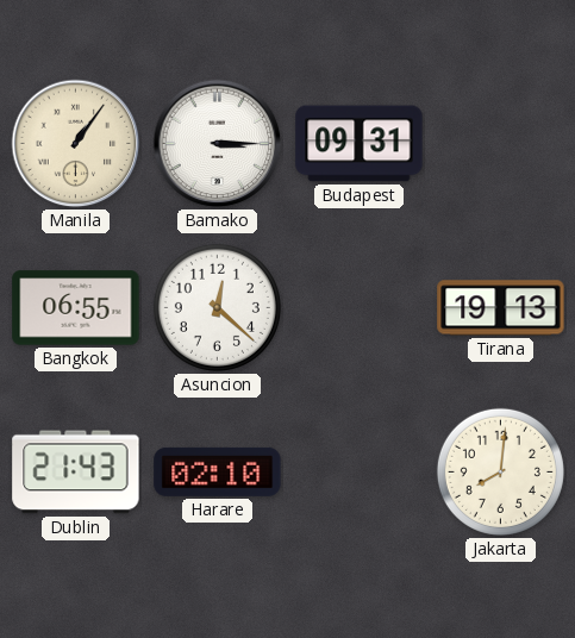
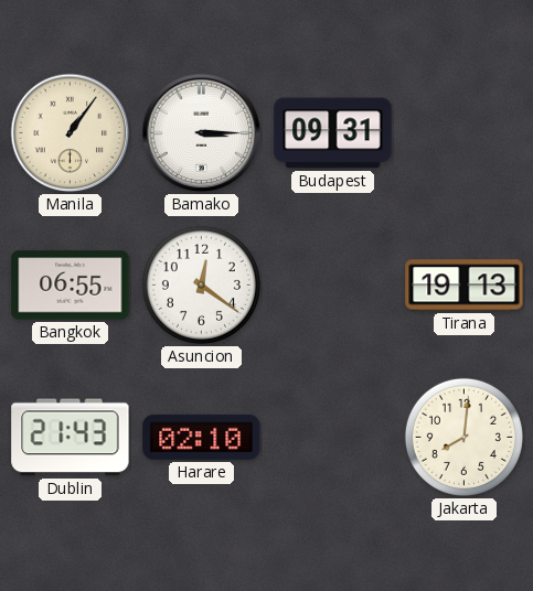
Asuncion: 12:22 -> 12:21
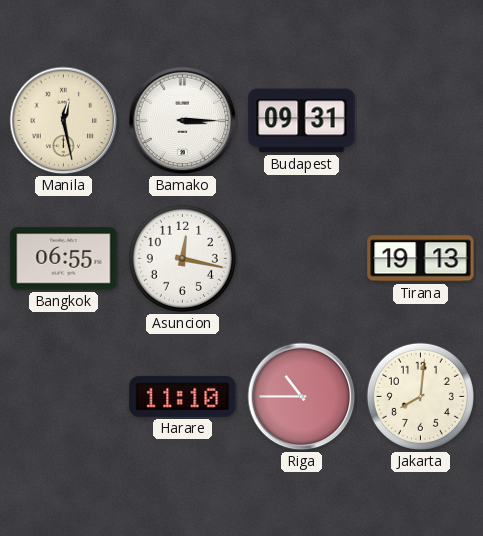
Manila: 1:06 -> 12:28
Asuncion: 12:21 -> 12:17
Dublin: 21:43 -> none
Harare: 02:10 -> 11:10
Riga: none -> 10:45
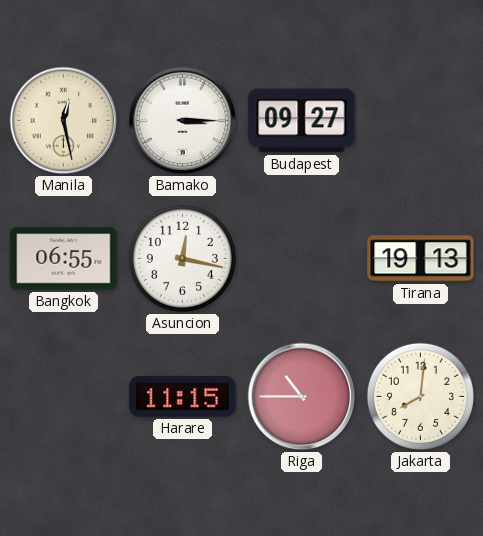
Budapest: 09:31 -> 09:27
Harare: 11:10 -> 11:15
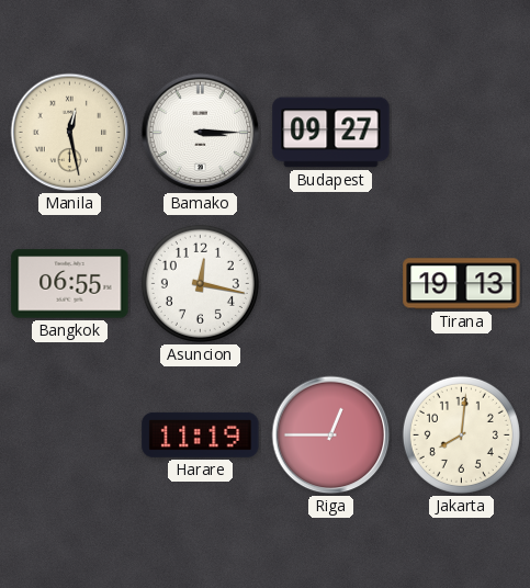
Harare: 11:15 -> 11:19
Riga: 10:45 -> 12:45
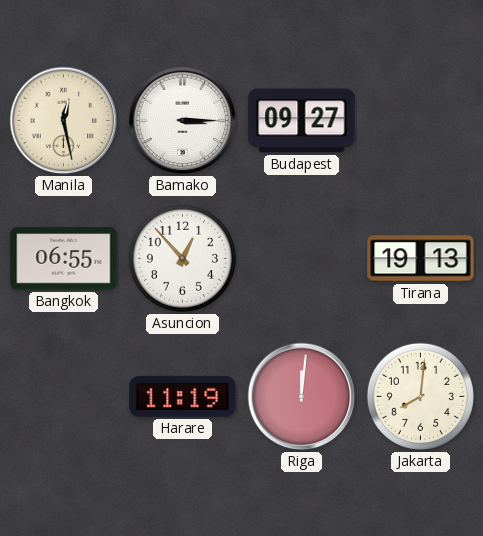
Asuncion: 12:17 -> 12:53
Riga: 12:45 -> 12:01
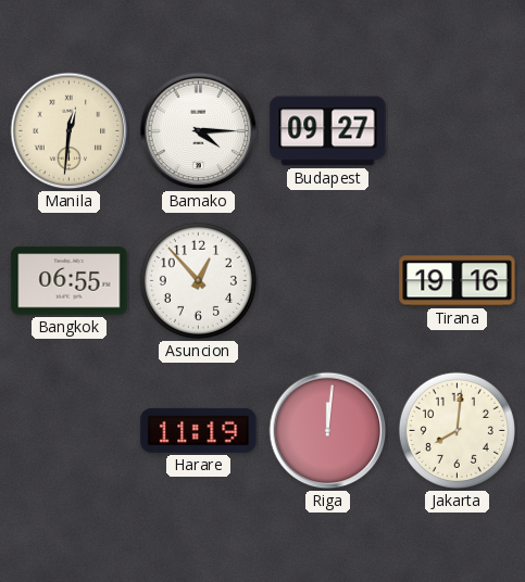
Manila: 12:28 -> 12:31
Bamako: 3:15 -> 4:15
Tirana: 19:13 -> 19:16
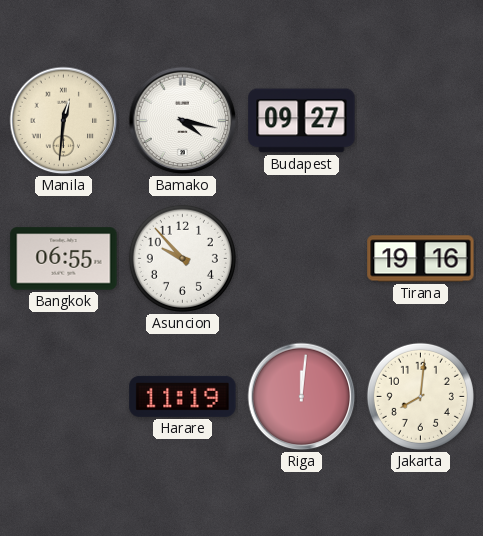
Bamako: 4:15 -> 4:17
Asuncion: 12:53 -> 9:53
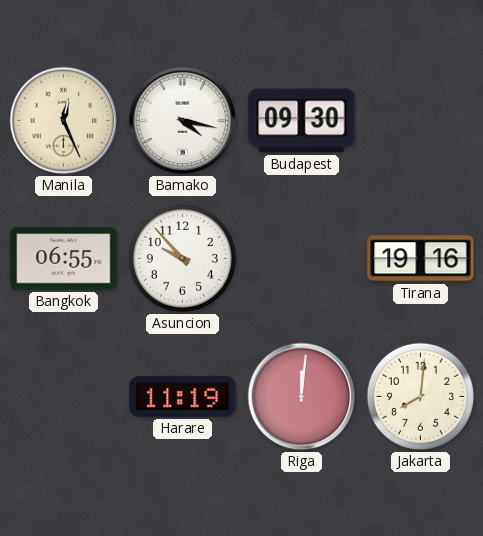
Manila: 12:31 -> 12:26
Budapest: 09:27 -> 09:30
